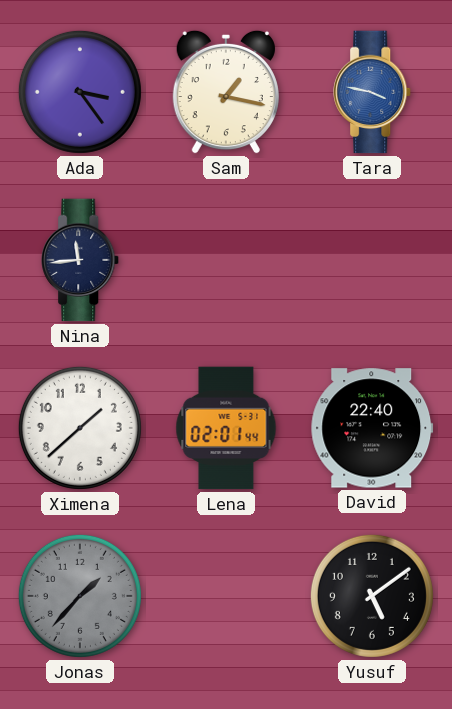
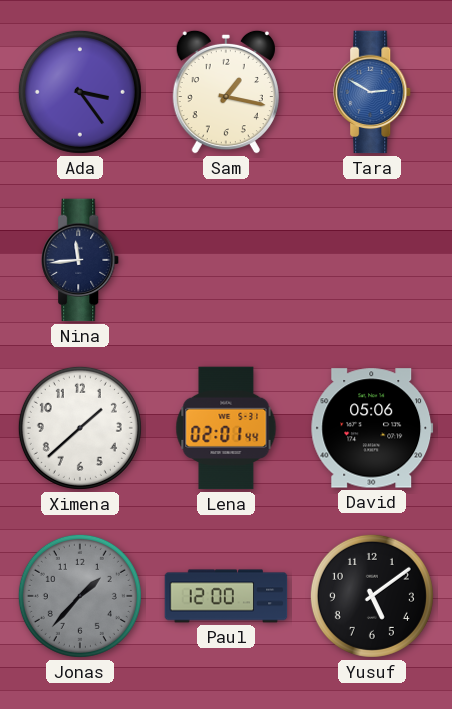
Tara: 3:47 -> 2:50
David: 22:40 -> 05:06
Paul: none -> 12:00
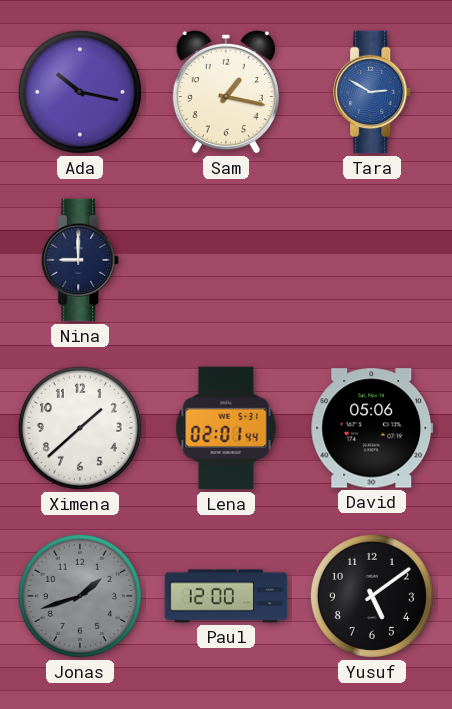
Ada: 3:24 -> 10:17
Nina: 11:44 -> 9:00
Jonas: 1:37 -> 1:42
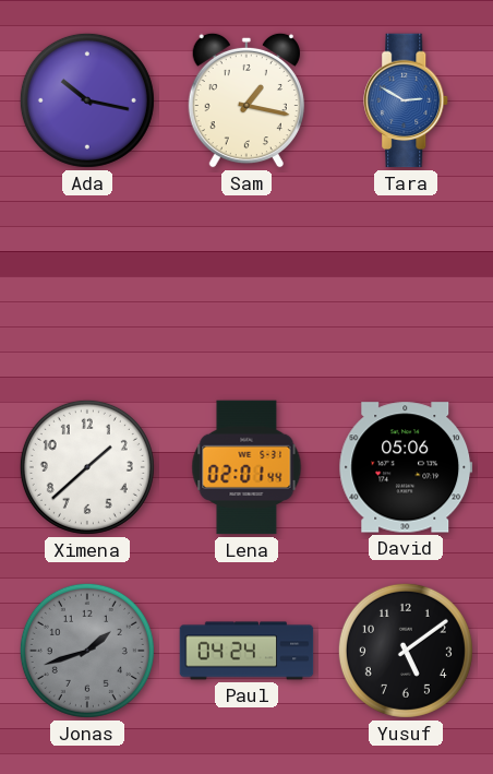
Nina: 9:00 -> none
Paul: 12:00 -> 04:24
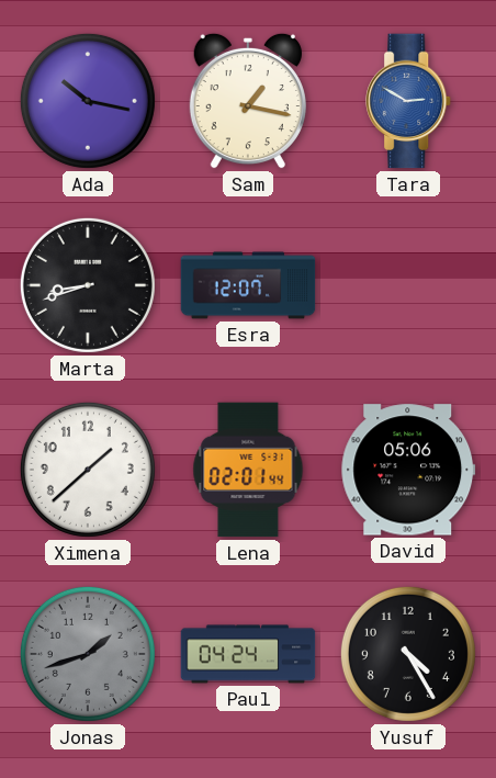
Marta: none -> 8:42
Esra: none -> 12:07
Yusuf: 5:09 -> 4:25
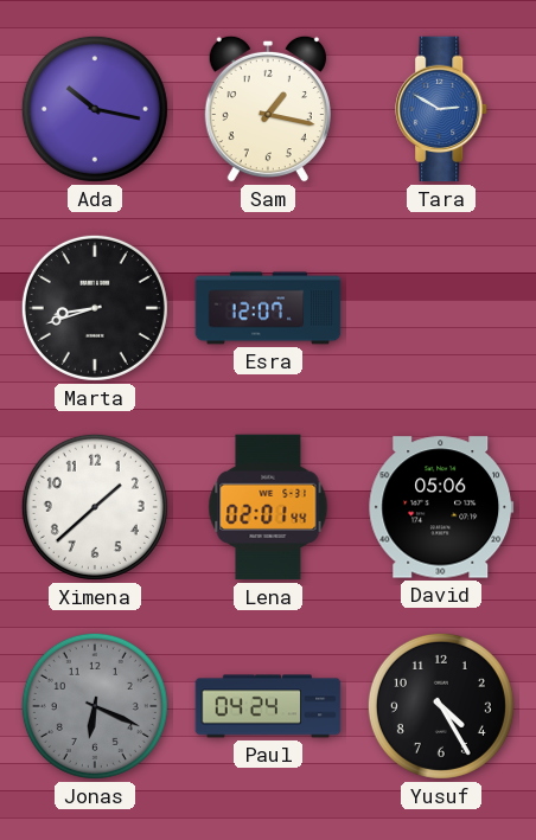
Jonas: 1:42 -> 6:19
